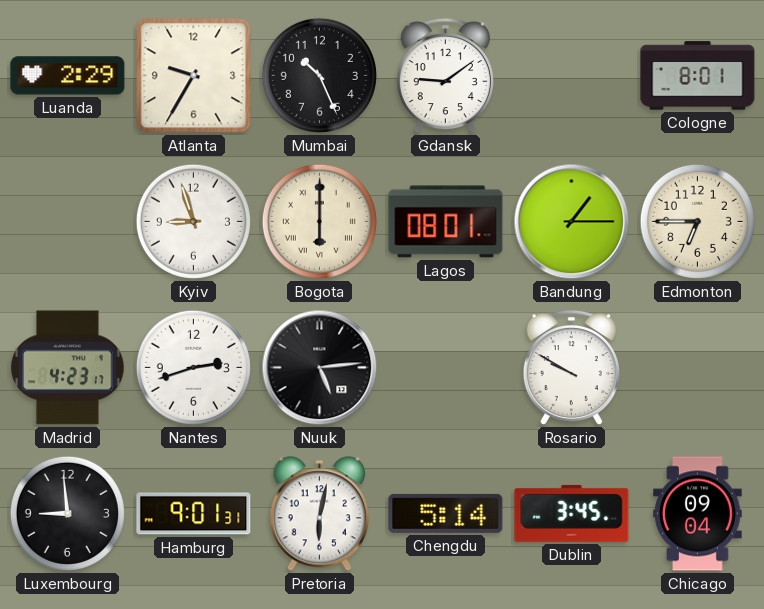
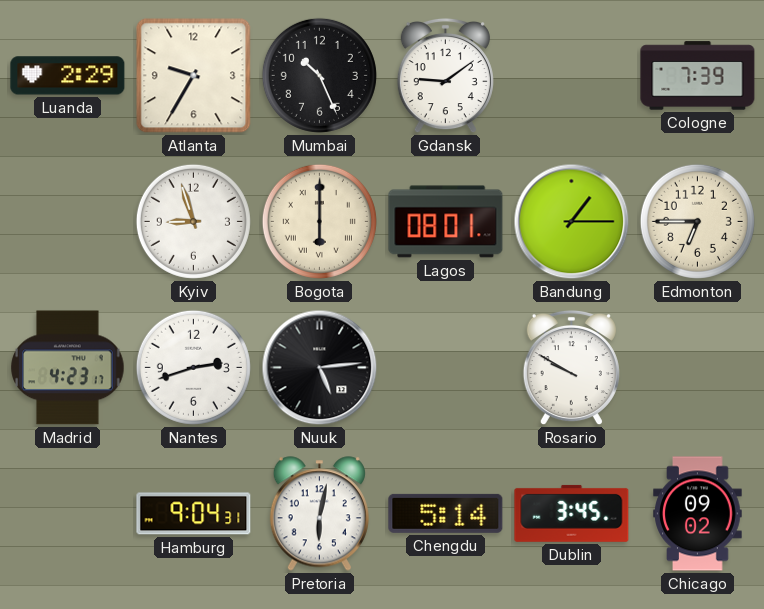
Cologne: 8:01 -> 7:39
Luxembourg: 8:59 -> none
Hamburg: 9:01 -> 9:04
Chicago: 09:04 -> 09:02
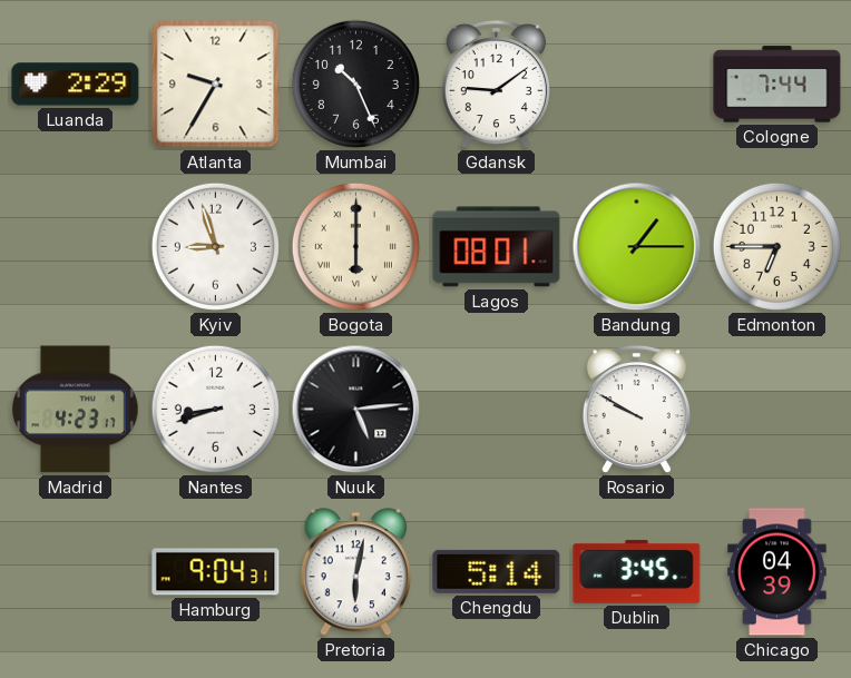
Cologne: 7:39 -> 7:44
Nantes: 2:42 -> 8:42
Chicago: 09:02 -> 04:39
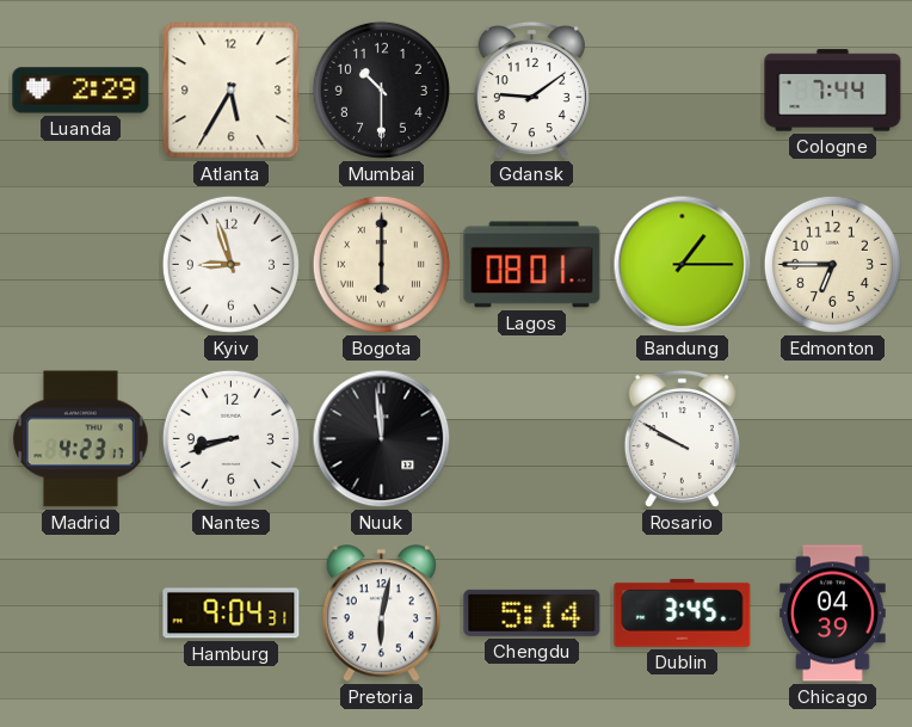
Atlanta: 9:35 -> 5:35
Mumbai: 10:26 -> 10:30
Nuuk: 5:14 -> 11:59
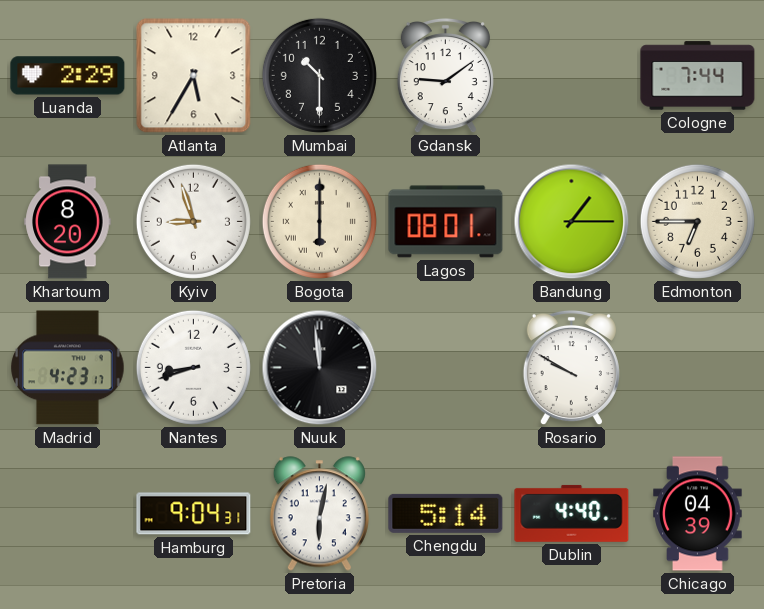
Khartoum: none -> 8:20
Dublin: 3:45 -> 4:40
